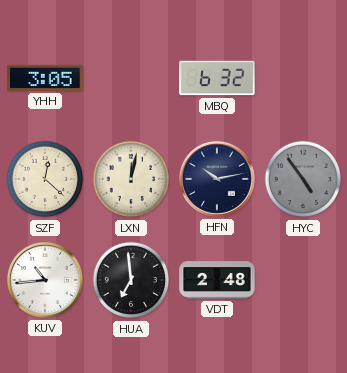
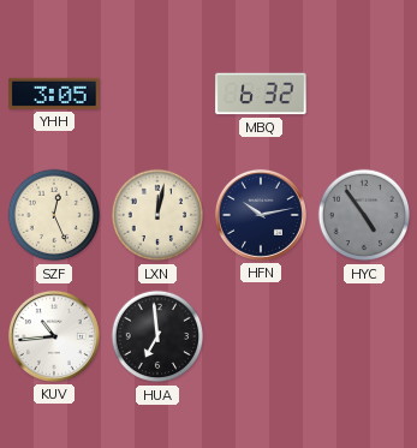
SZF: 12:22 -> 12:26
VDT: 2:48 -> none
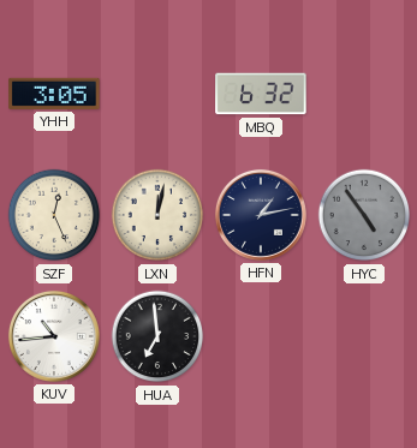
HFN: 10:13 -> 1:13
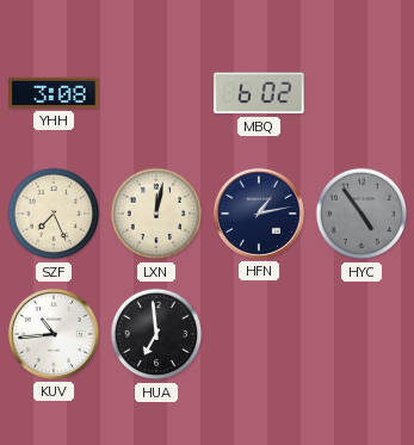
YHH: 3:05 -> 3:08
MBQ: 6:32 -> 6:02
SZF: 12:26 -> 7:26
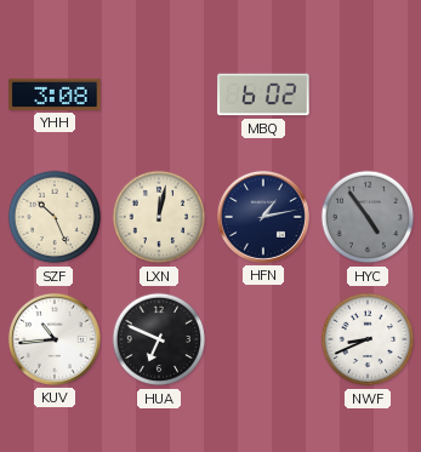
SZF: 7:26 -> 10:26
HUA: 6:59 -> 6:49
NWF: none -> 8:41
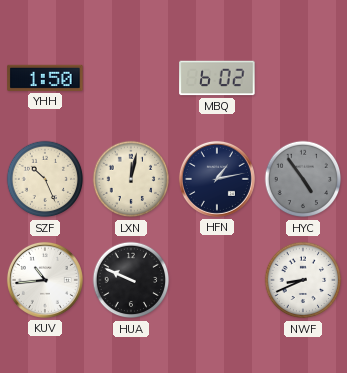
YHH: 3:08 -> 1:50
HUA: 6:49 -> 9:49
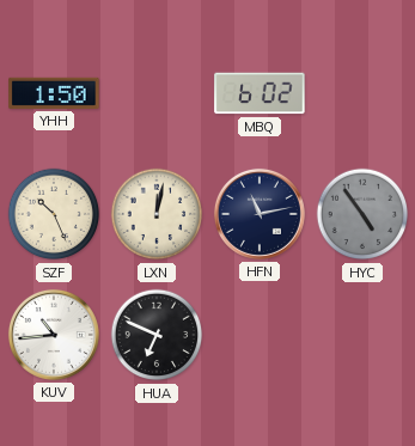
HFN: 1:13 -> 11:13
HUA: 9:49 -> 6:49
NWF: 8:41 -> none
